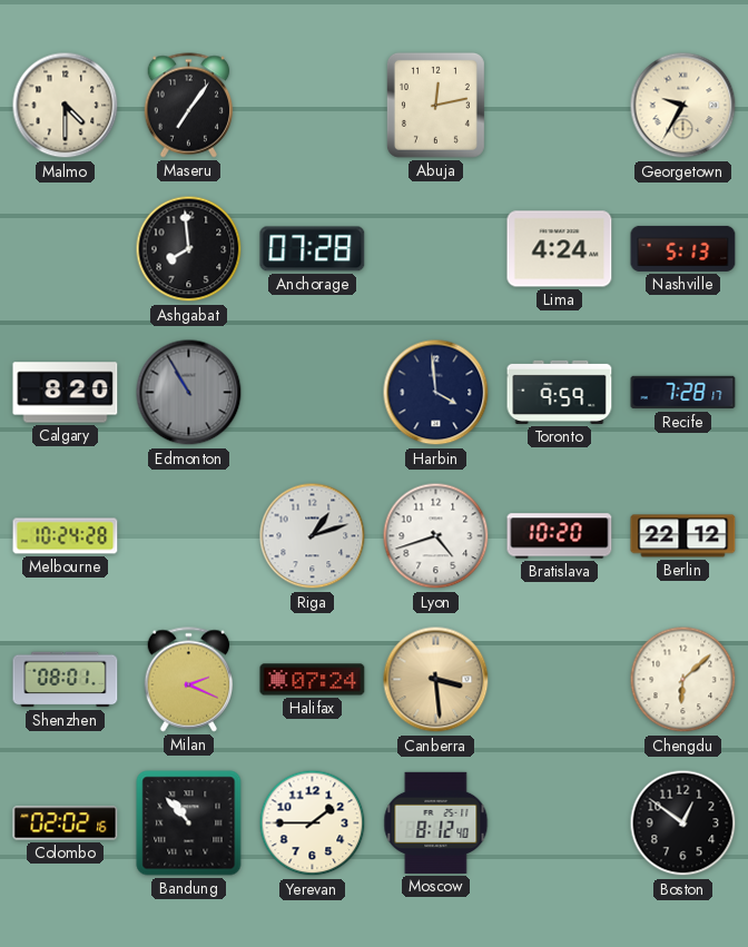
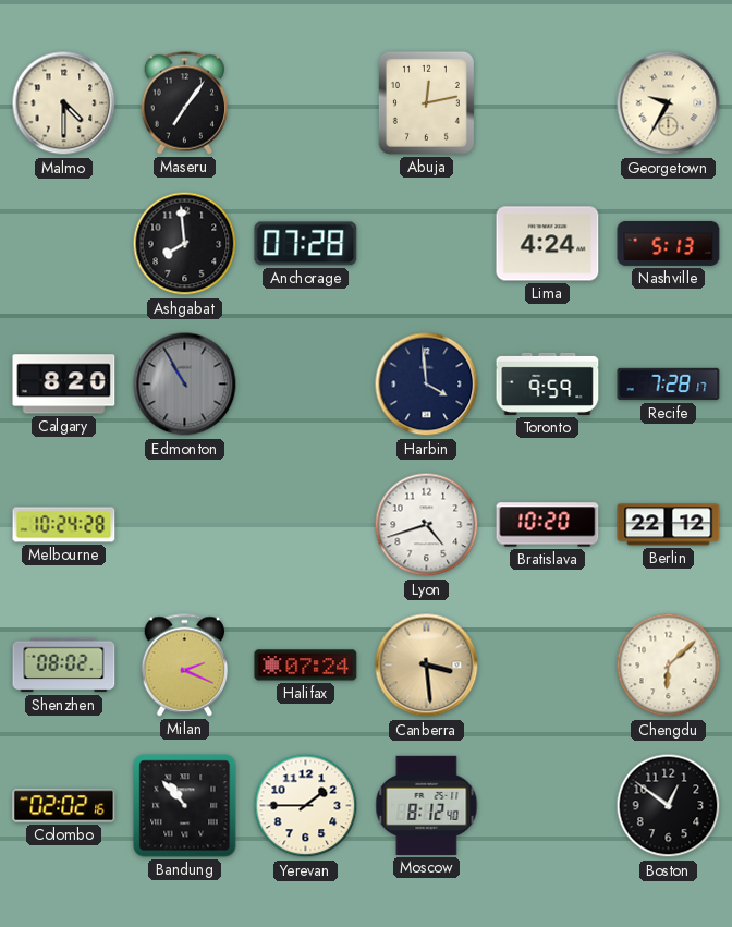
Riga: 1:12 -> none
Shenzhen: 08:01 -> 08:02
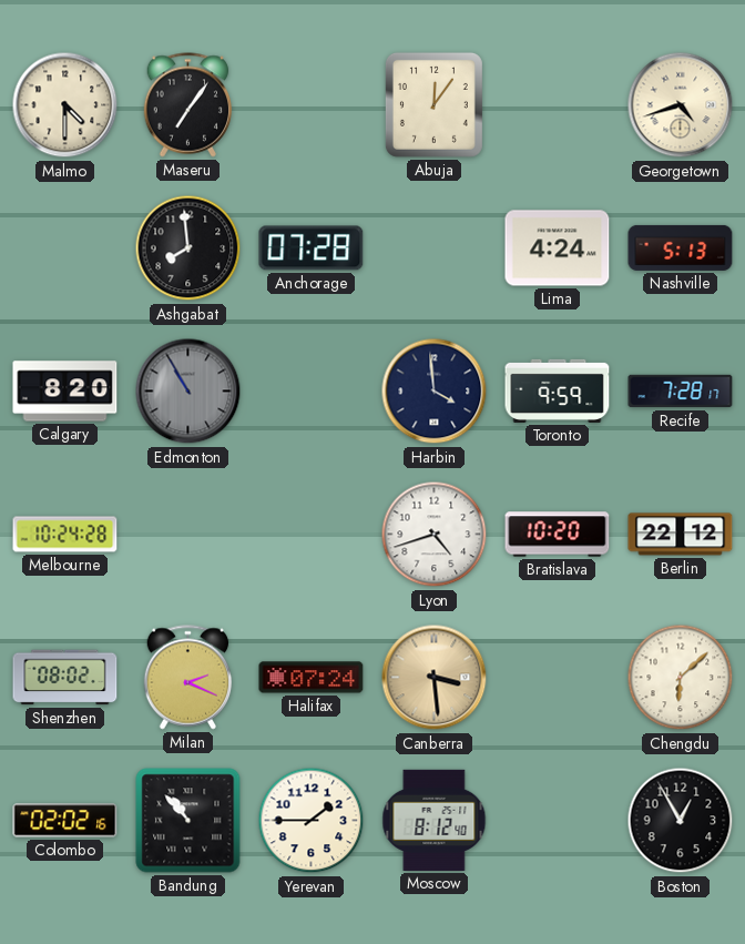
Abuja: 12:13 -> 12:06
Georgetown: 9:35 -> 4:42
Boston: 12:51 -> 12:55
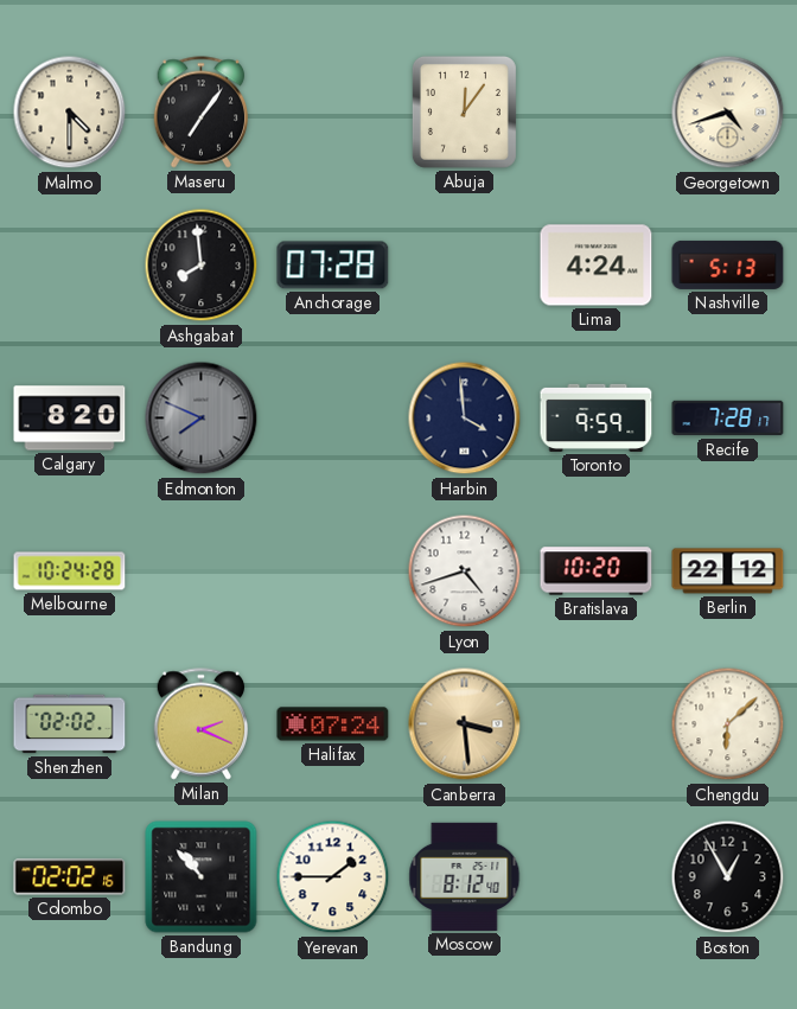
Edmonton: 10:55 -> 7:49
Shenzhen: 08:02 -> 02:02
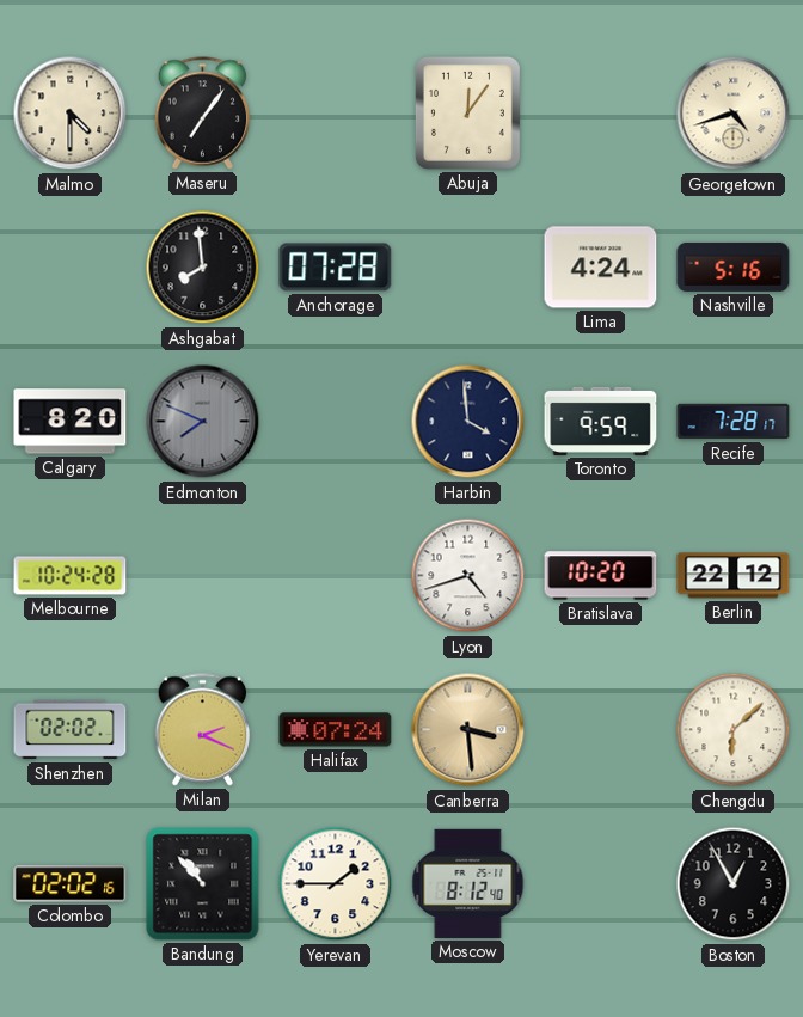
Nashville: 5:13 -> 5:16
